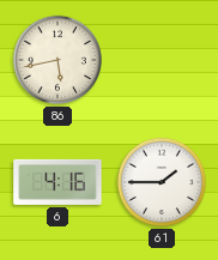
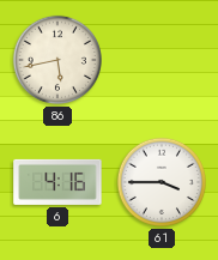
61: 1:45 -> 3:45
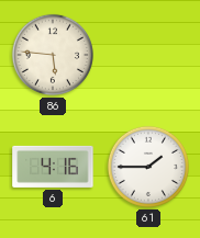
86: 5:43 -> 5:46
61: 3:45 -> 1:45
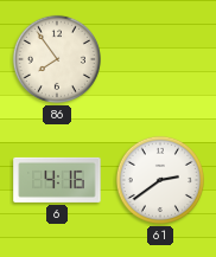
86: 5:46 -> 7:54
61: 1:45 -> 2:39
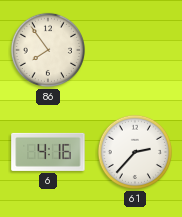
61: 2:39 -> 2:37
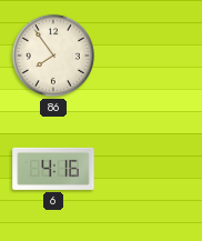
61: 2:37 -> none
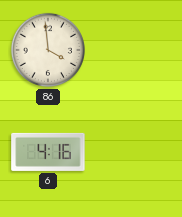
86: 7:54 -> 3:59
